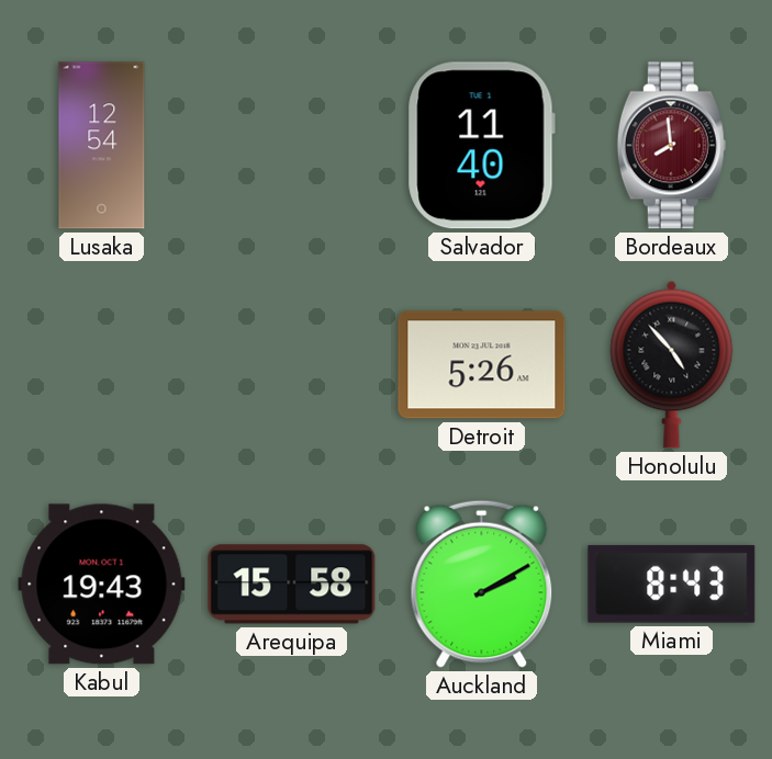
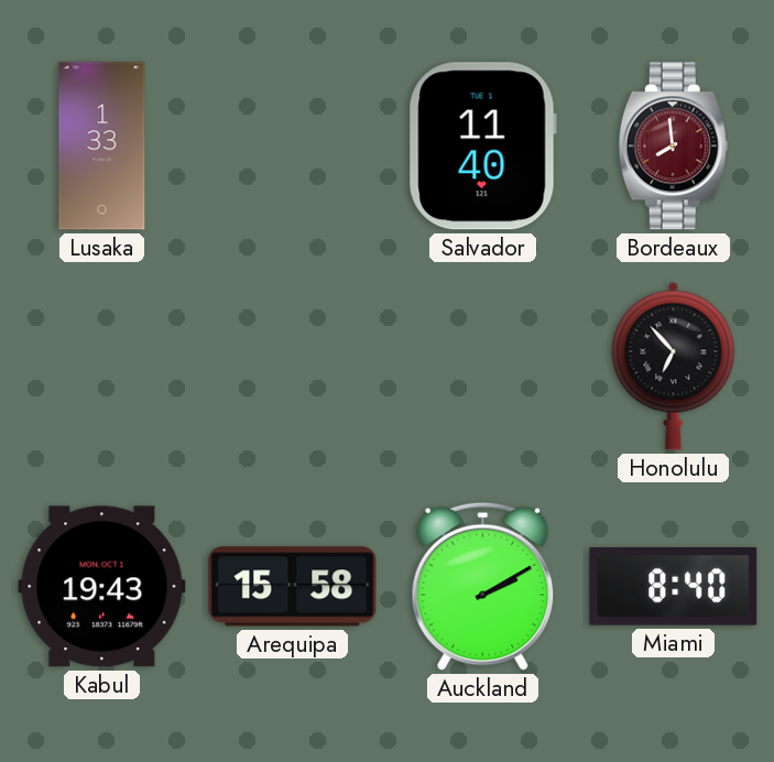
Lusaka: 12:54 -> 1:33
Detroit: 5:26 -> none
Honolulu: 4:53 -> 6:53
Miami: 8:43 -> 8:40
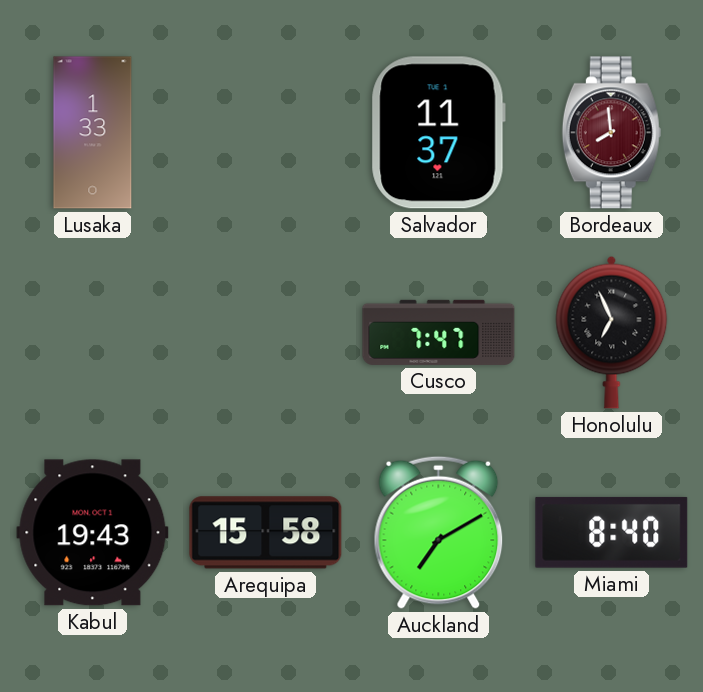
Salvador: 11:40 -> 11:37
Cusco: none -> 7:47
Honolulu: 6:53 -> 6:56
Auckland: 2:10 -> 7:10
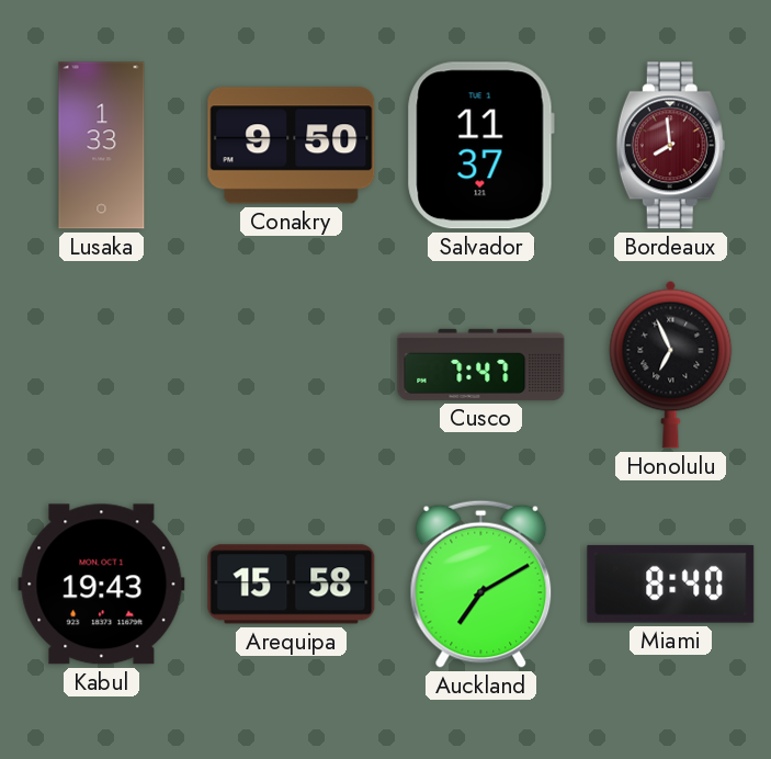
Conakry: none -> 9:50
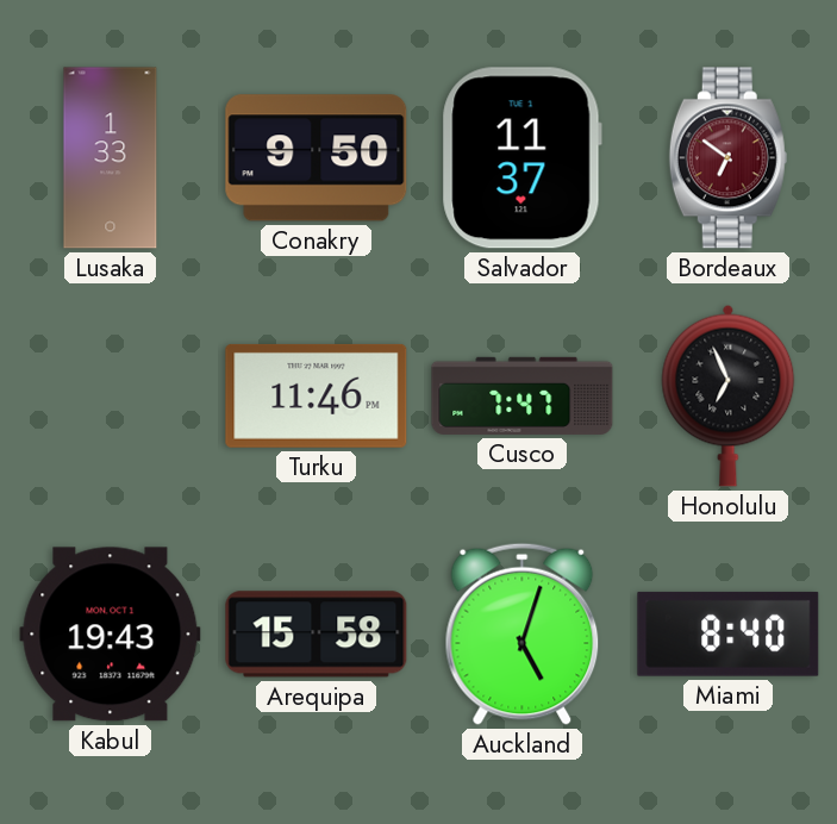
Bordeaux: 7:59 -> 6:51
Turku: none -> 11:46
Auckland: 7:10 -> 5:03
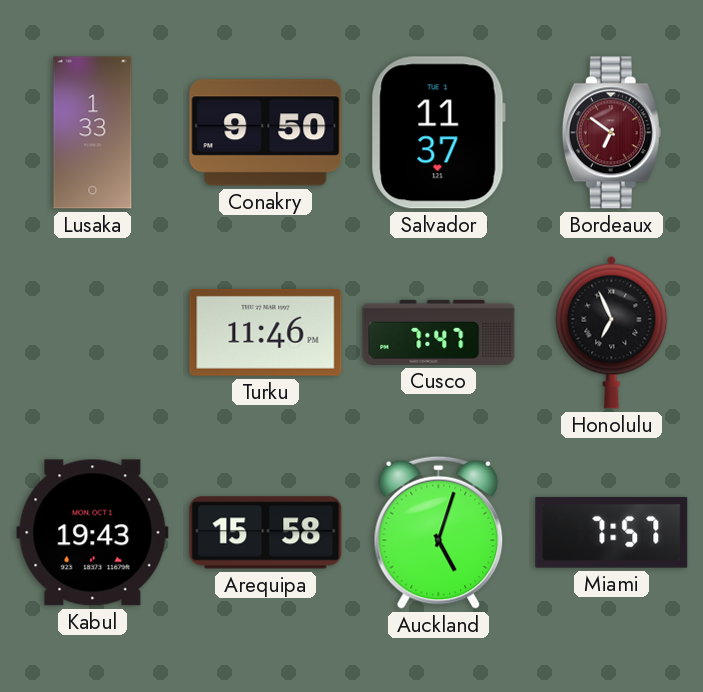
Miami: 8:40 -> 7:57
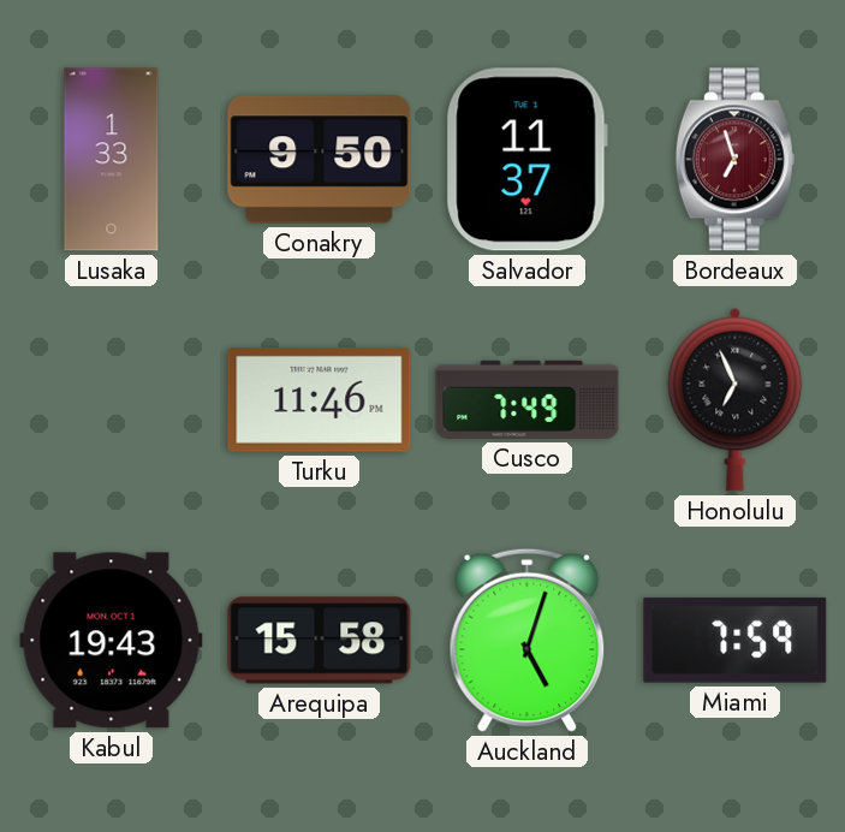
Bordeaux: 6:51 -> 6:57
Cusco: 7:47 -> 7:49
Miami: 7:57 -> 7:59
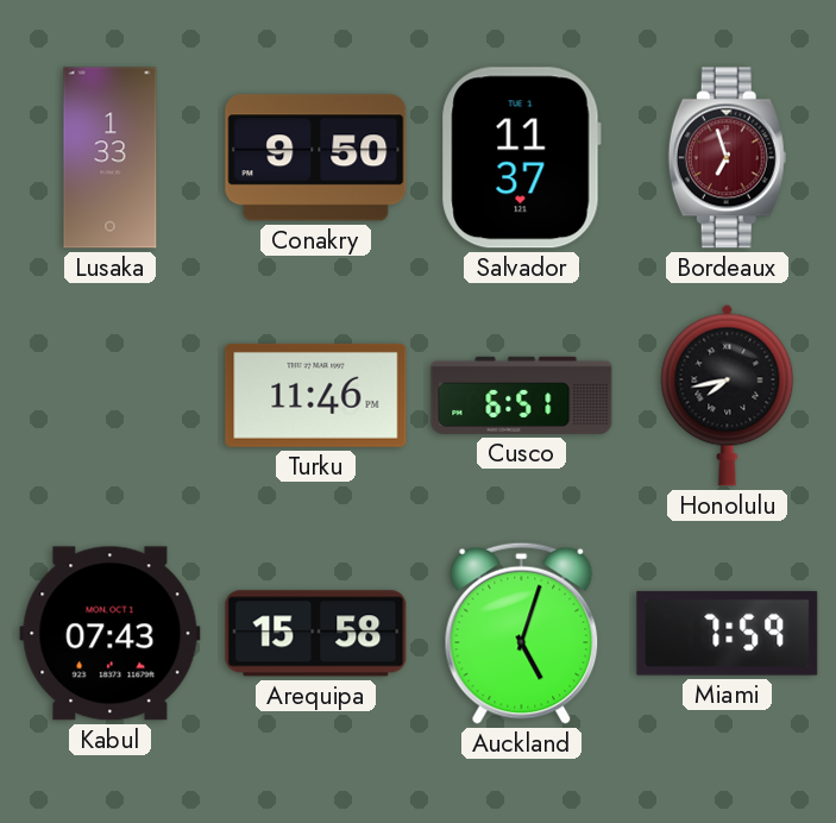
Cusco: 7:49 -> 6:51
Honolulu: 6:56 -> 7:43
Kabul: 19:43 -> 07:43
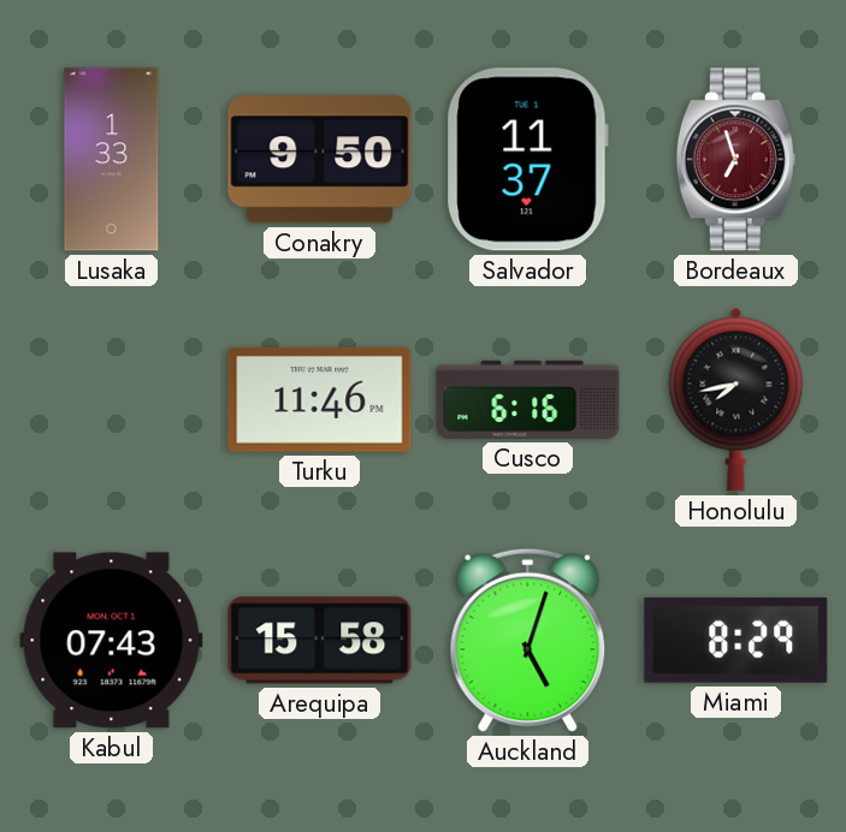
Cusco: 6:51 -> 6:16
Miami: 7:59 -> 8:29
